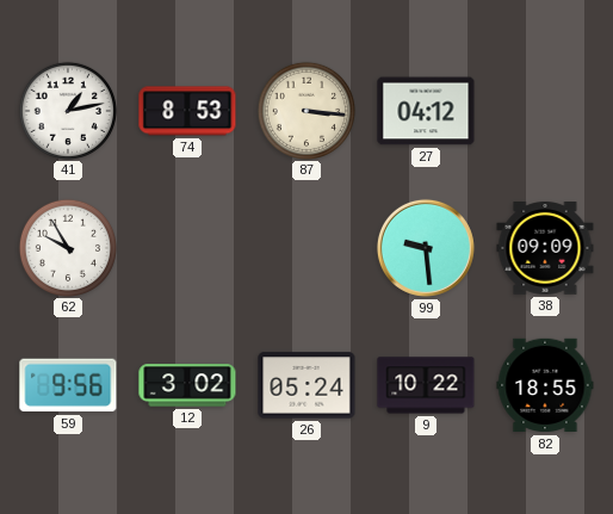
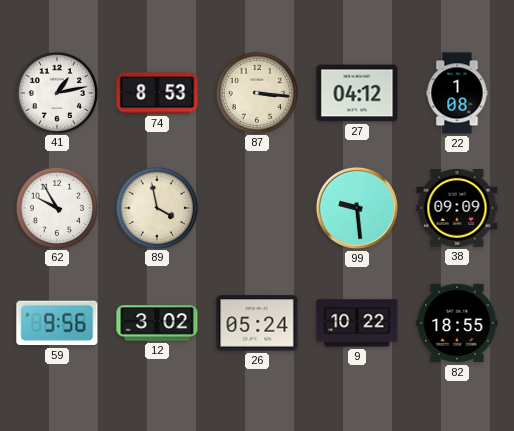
22: none -> 1:08
89: none -> 3:58
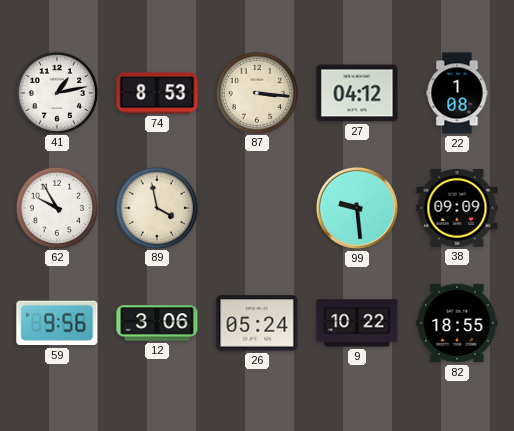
12: 3:02 -> 3:06
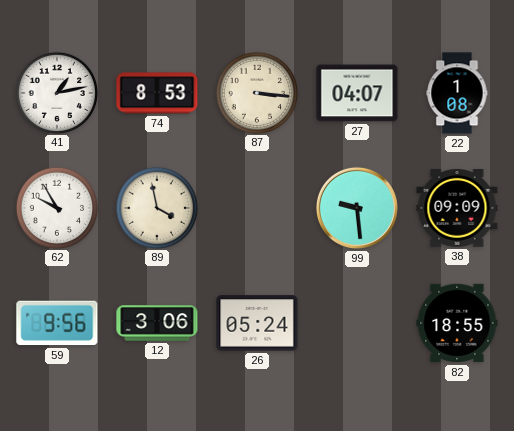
27: 04:12 -> 04:07
9: 10:22 -> none
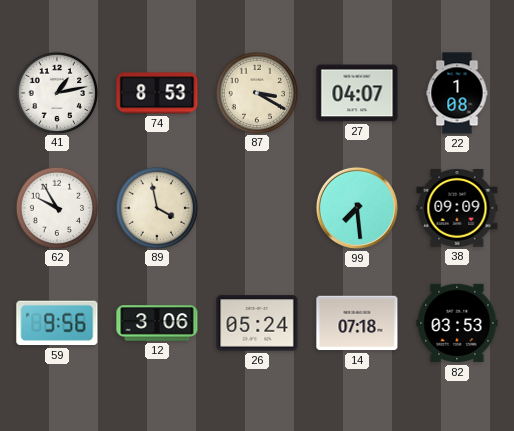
87: 3:16 -> 3:20
99: 9:29 -> 7:29
14: none -> 07:18
82: 18:55 -> 03:53
